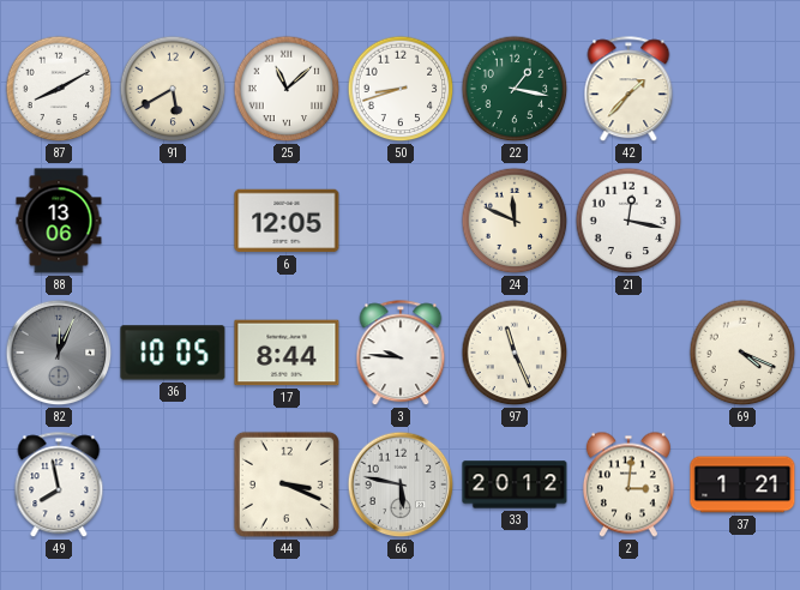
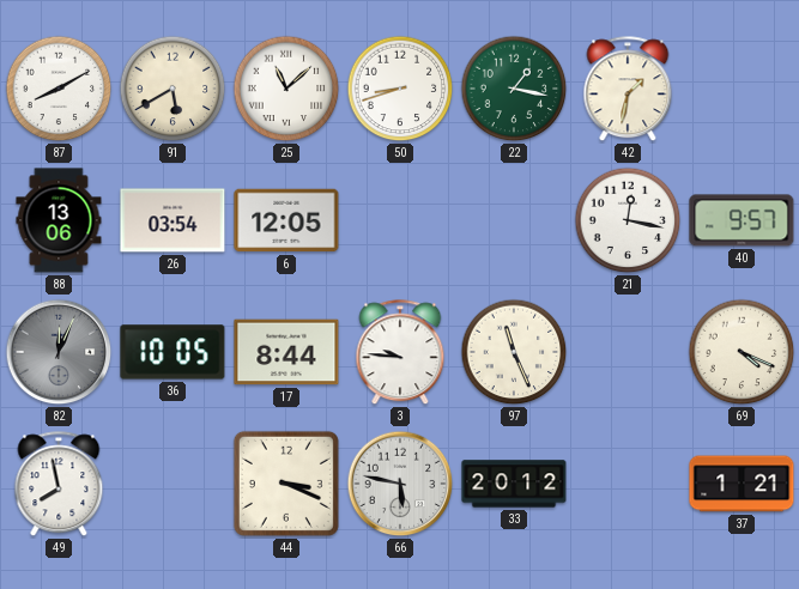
42: 1:37 -> 1:32
26: none -> 03:54
24: 11:49 -> none
40: none -> 9:57
2: 3:01 -> none
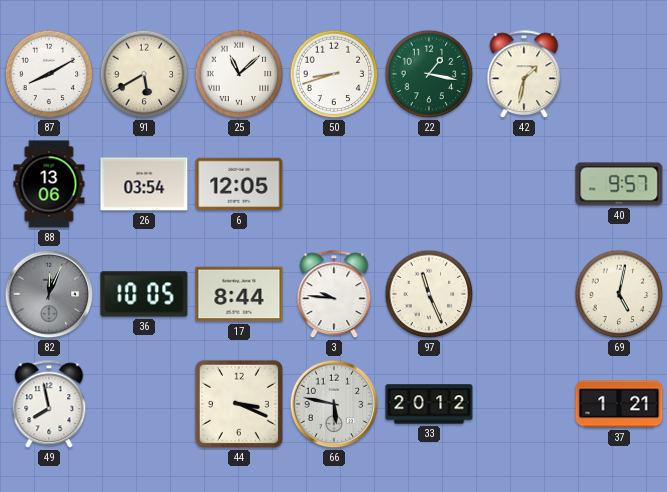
21: 12:17 -> none
69: 4:19 -> 5:02
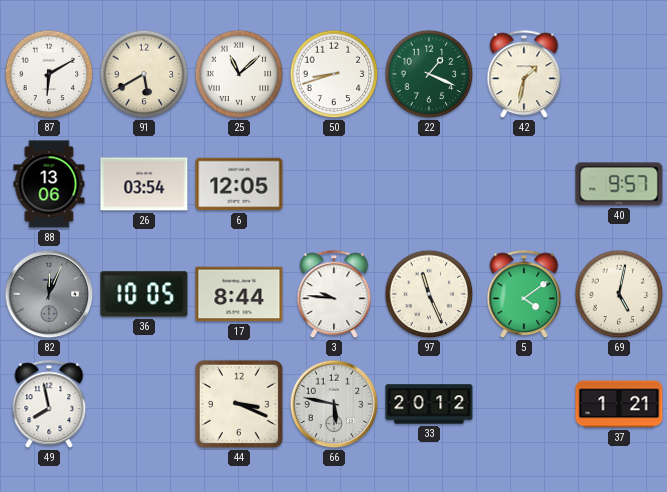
87: 8:10 -> 6:10
22: 1:17 -> 1:19
5: none -> 4:09
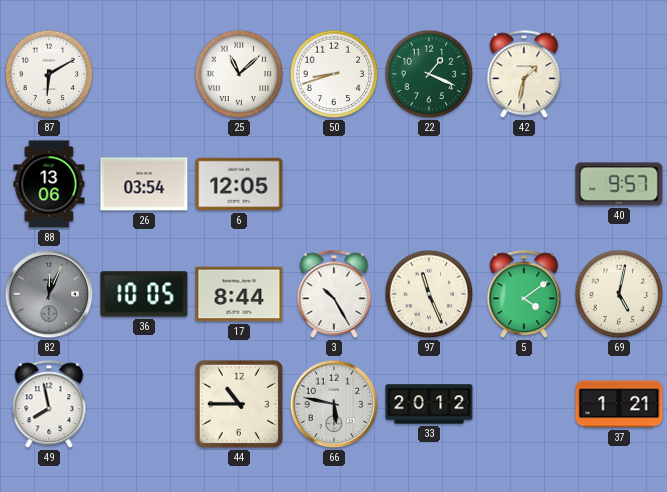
91: 5:40 -> none
3: 9:46 -> 10:25
44: 3:19 -> 10:45
